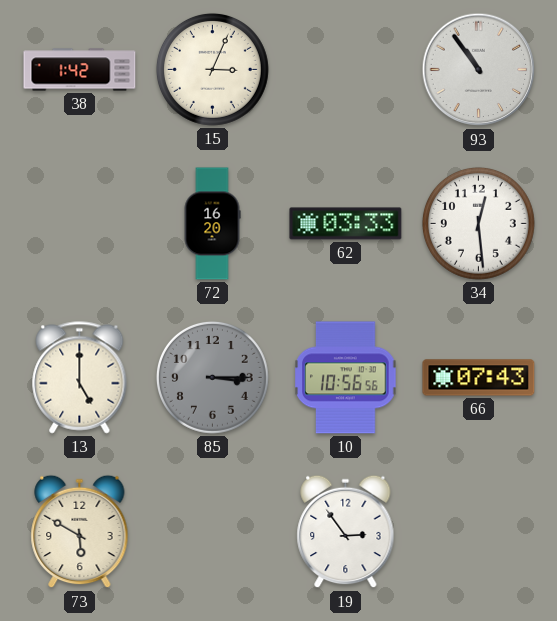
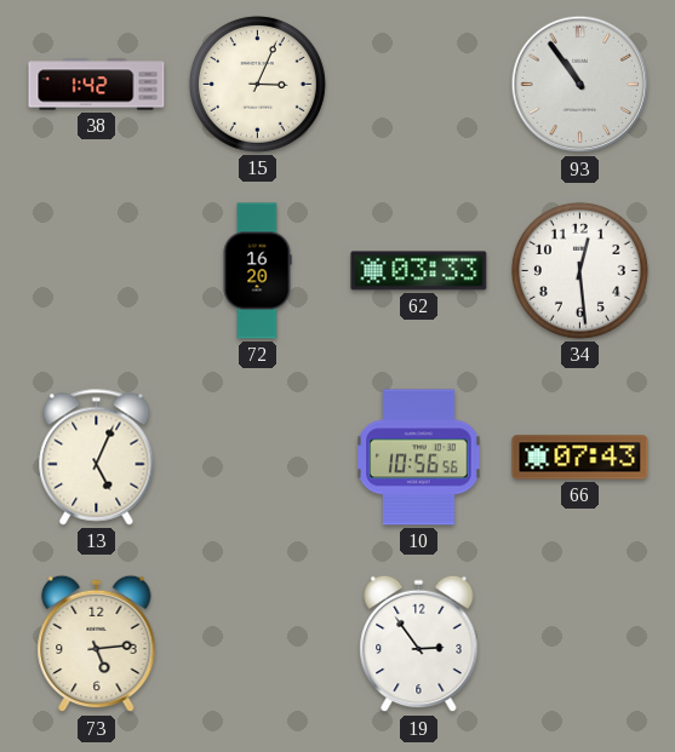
13: 5:00 -> 5:04
85: 3:15 -> none
73: 5:50 -> 5:14
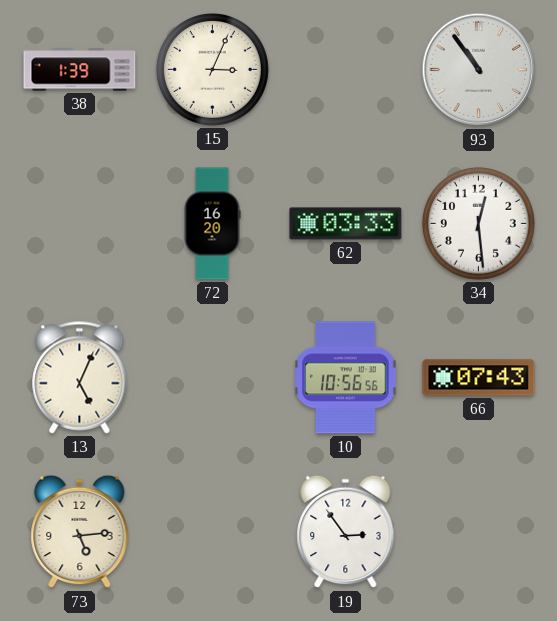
38: 1:42 -> 1:39
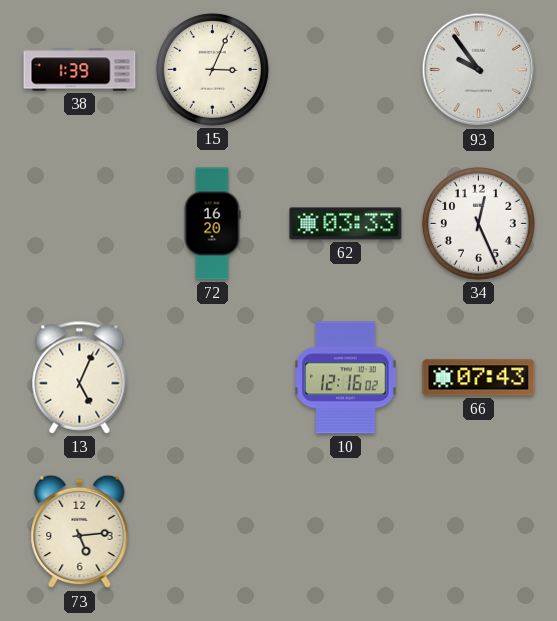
93: 10:54 -> 9:54
34: 12:29 -> 12:26
10: 10:56 -> 12:16
19: 2:54 -> none
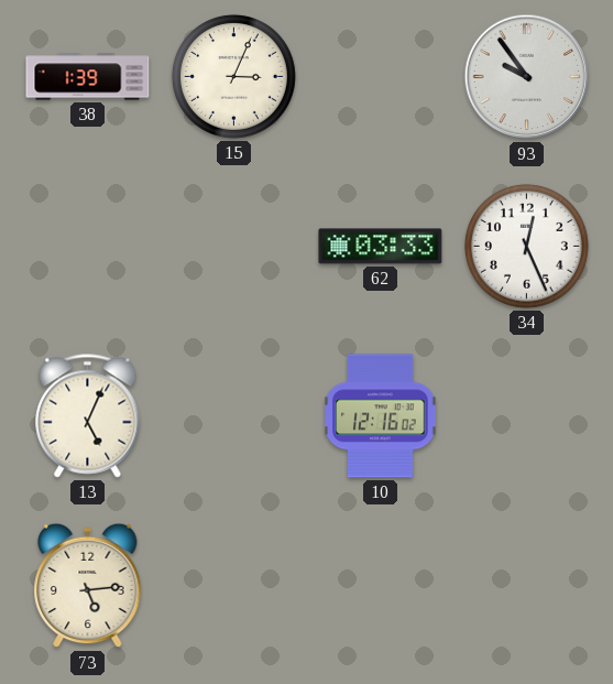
72: 16:20 -> none
66: 07:43 -> none
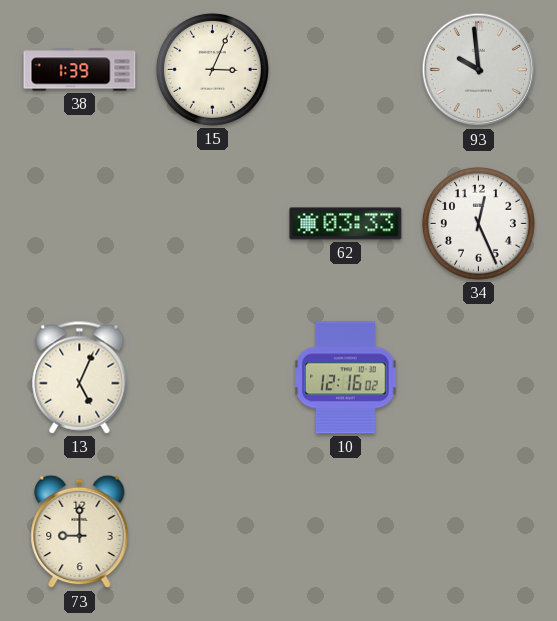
93: 9:54 -> 9:59
73: 5:14 -> 9:00
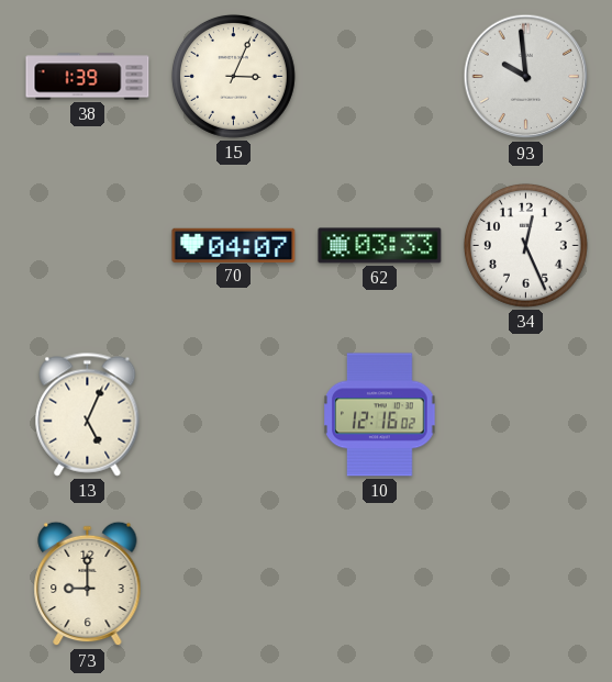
70: none -> 04:07
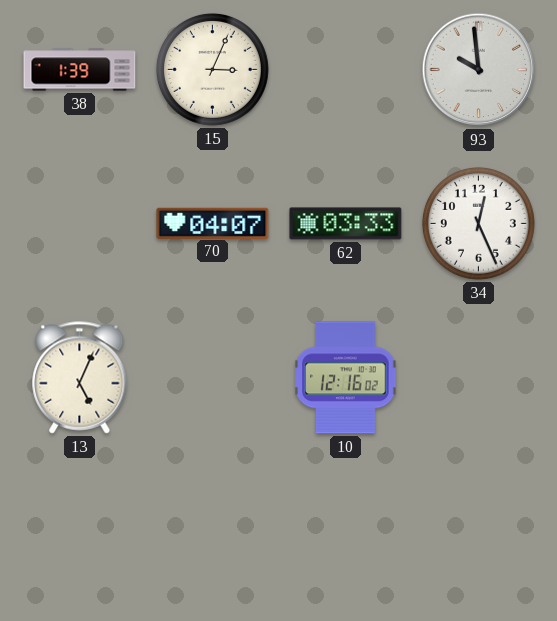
73: 9:00 -> none
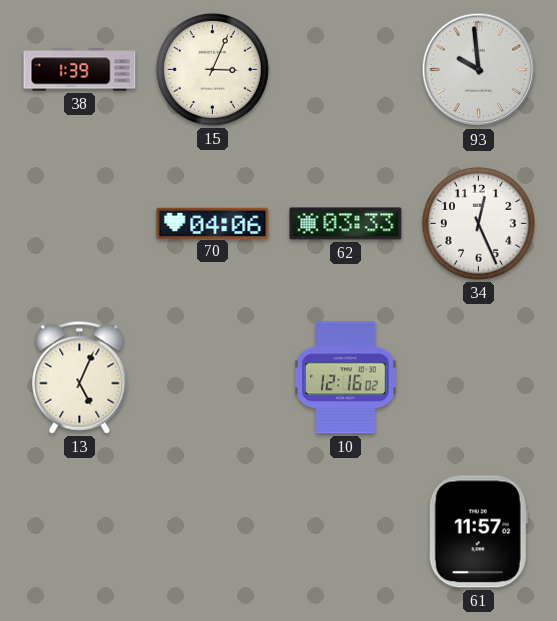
70: 04:07 -> 04:06
61: none -> 11:57
